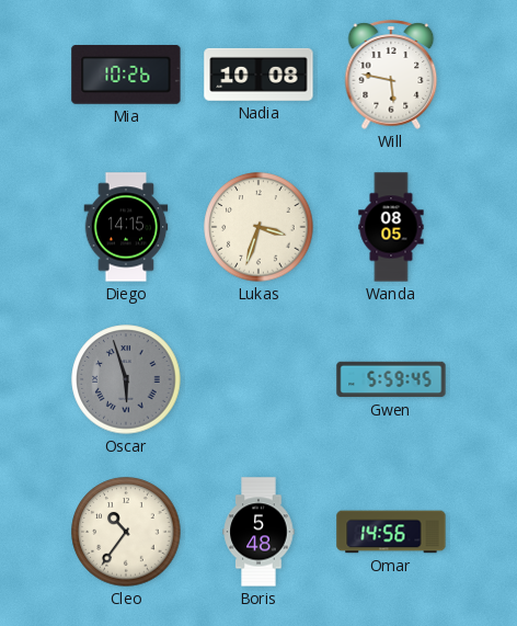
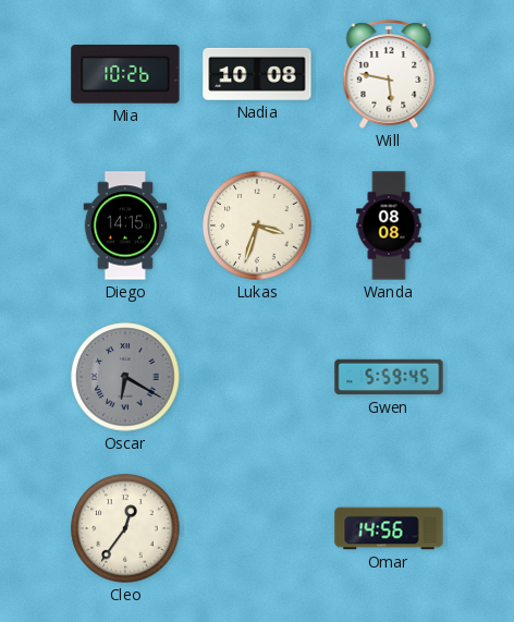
Wanda: 08:05 -> 08:08
Oscar: 5:57 -> 6:20
Cleo: 10:36 -> 12:36
Boris: 5:48 -> none
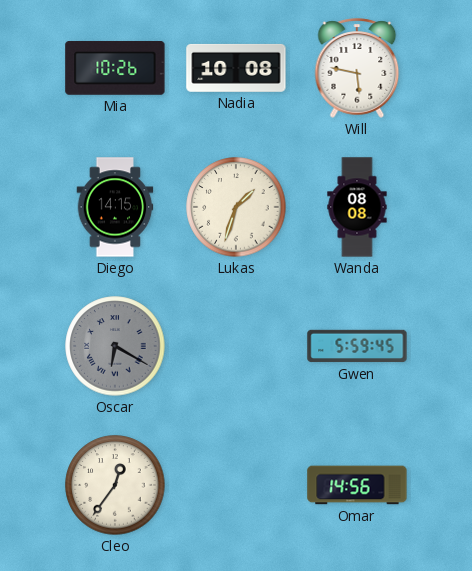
Lukas: 3:33 -> 1:33
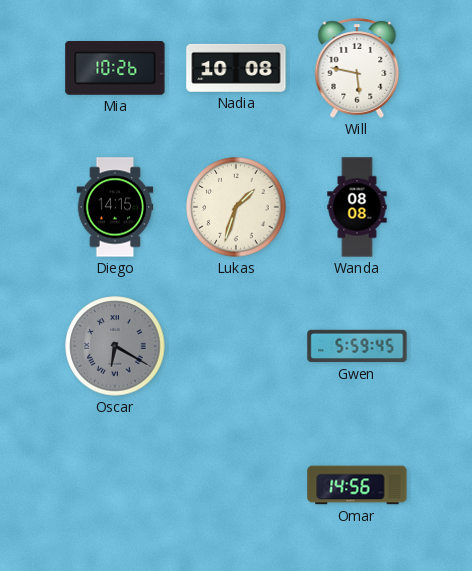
Cleo: 12:36 -> none
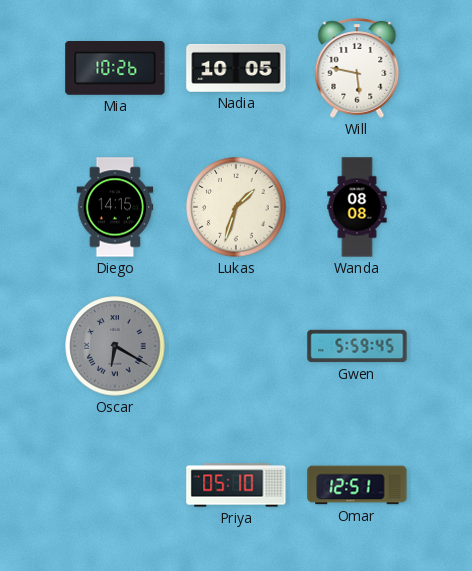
Nadia: 10:08 -> 10:05
Priya: none -> 05:10
Omar: 14:56 -> 12:51
